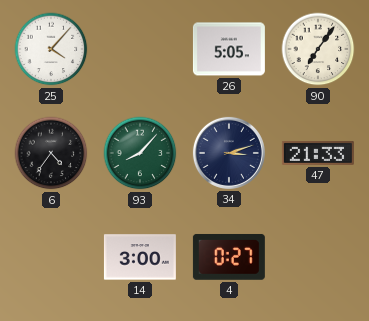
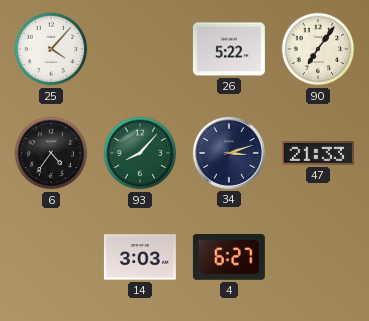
26: 5:05 -> 5:22
14: 3:00 -> 3:03
4: 0:27 -> 6:27
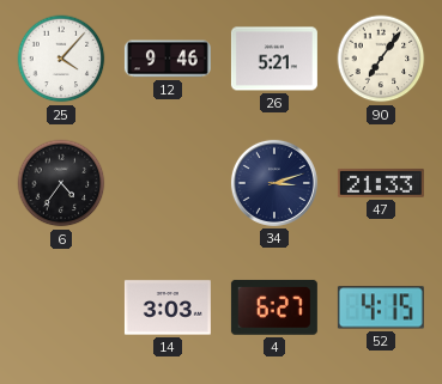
12: none -> 9:46
26: 5:22 -> 5:21
93: 8:07 -> none
52: none -> 4:15
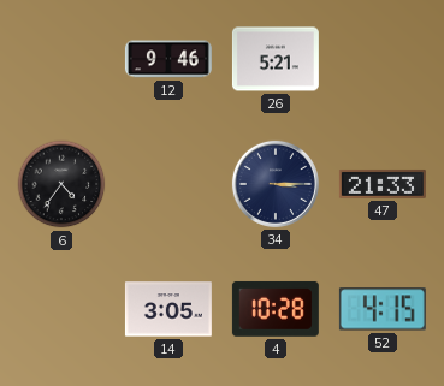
25: 4:07 -> none
90: 7:06 -> none
34: 3:12 -> 3:15
14: 3:03 -> 3:05
4: 6:27 -> 10:28
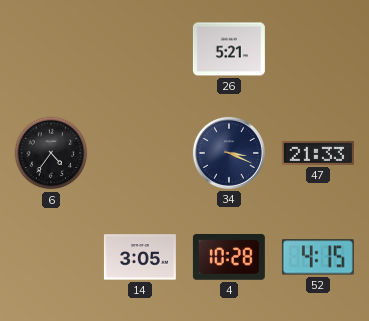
12: 9:46 -> none
34: 3:15 -> 3:19
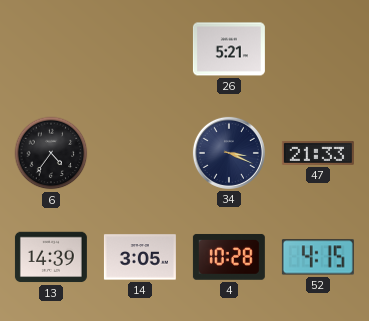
13: none -> 14:39
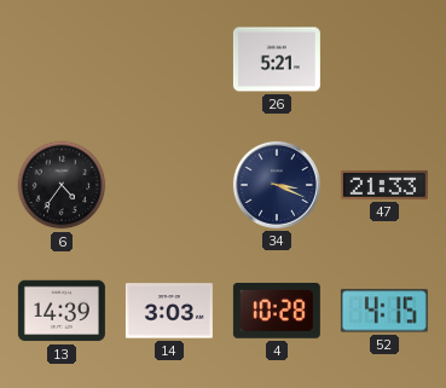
14: 3:05 -> 3:03
